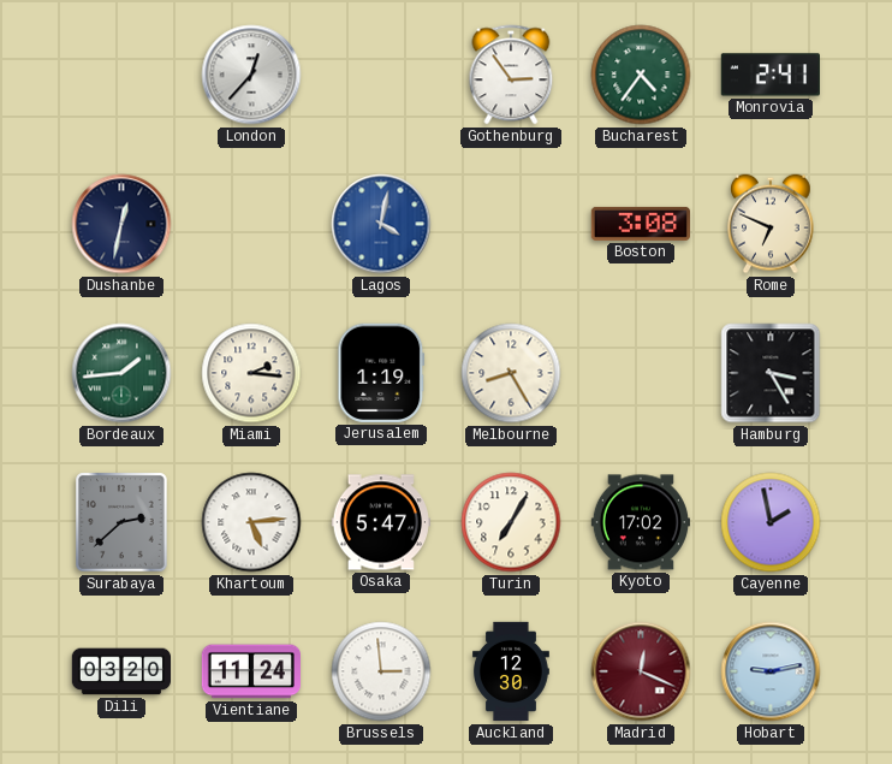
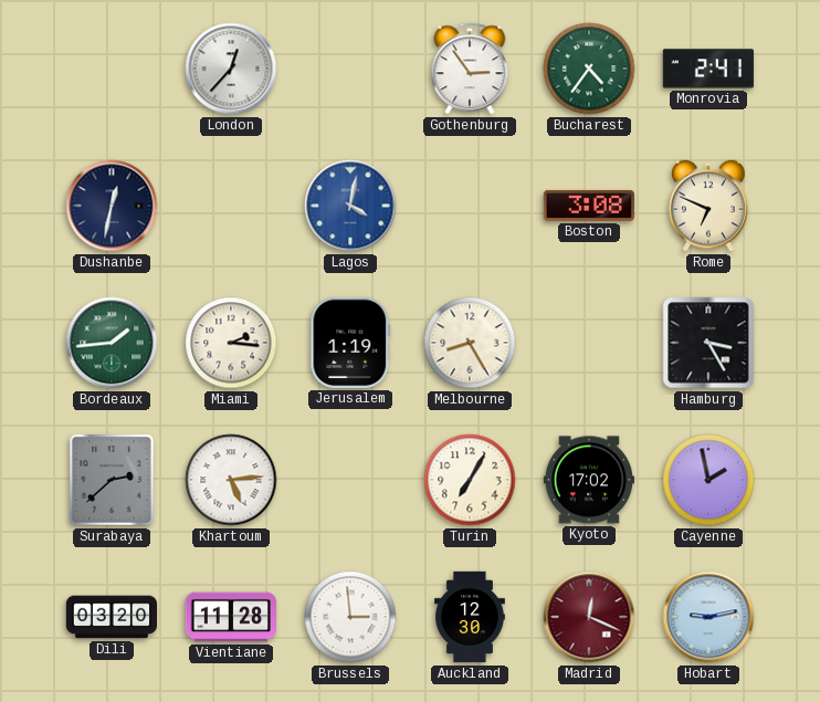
Osaka: 5:47 -> none
Vientiane: 11:24 -> 11:28
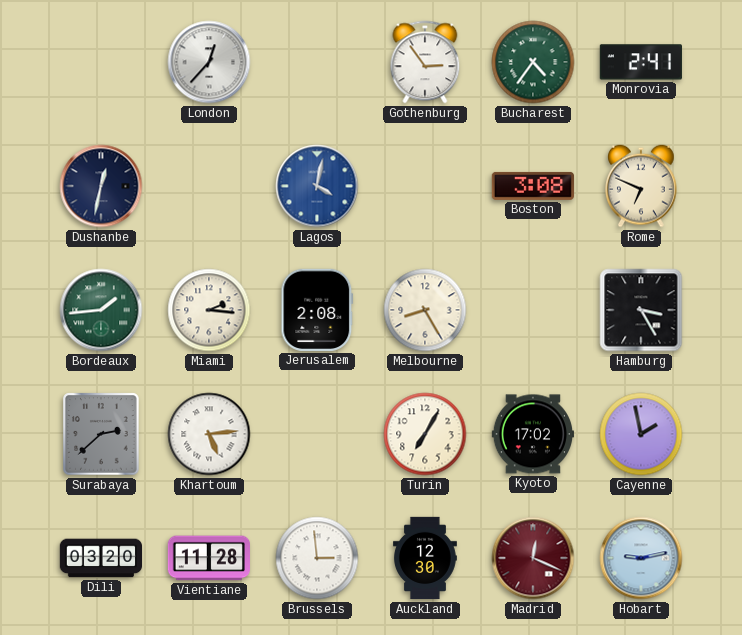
Jerusalem: 1:19 -> 2:08
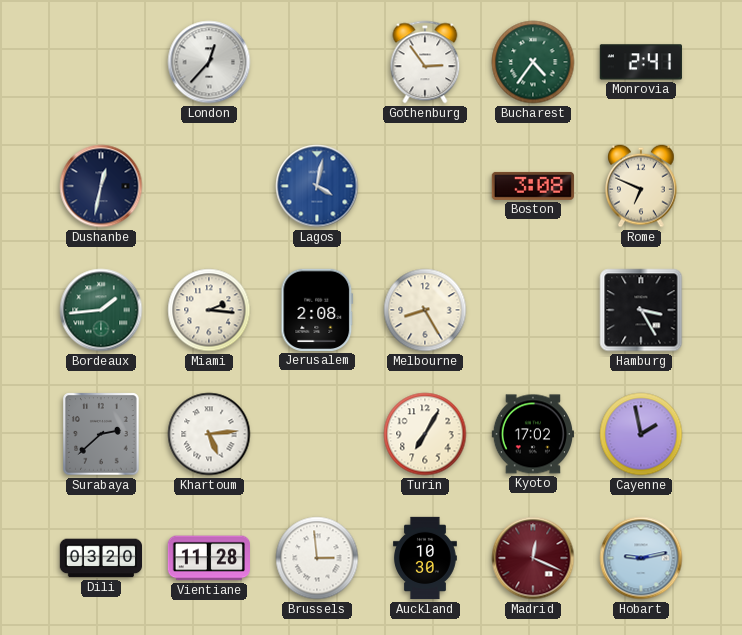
Auckland: 12:30 -> 10:30
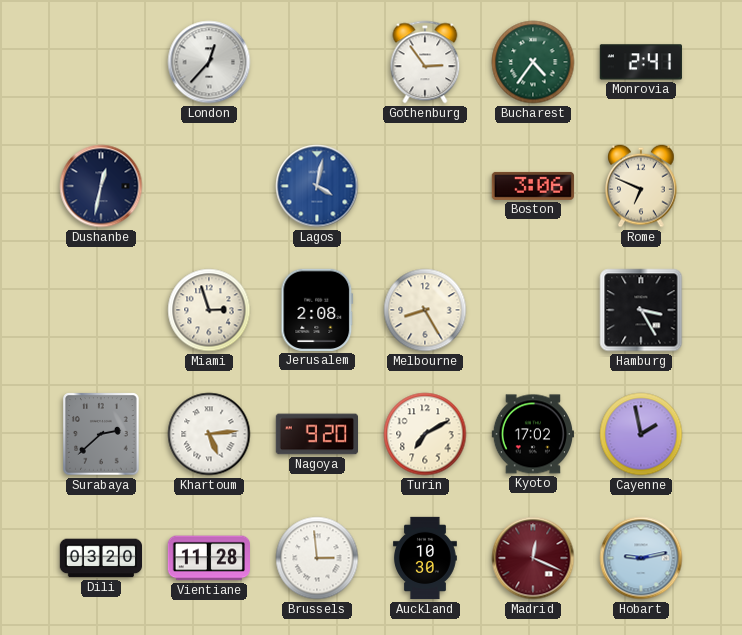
Boston: 3:08 -> 3:06
Bordeaux: 1:44 -> none
Miami: 2:16 -> 2:57
Nagoya: none -> 9:20
Turin: 7:05 -> 7:10
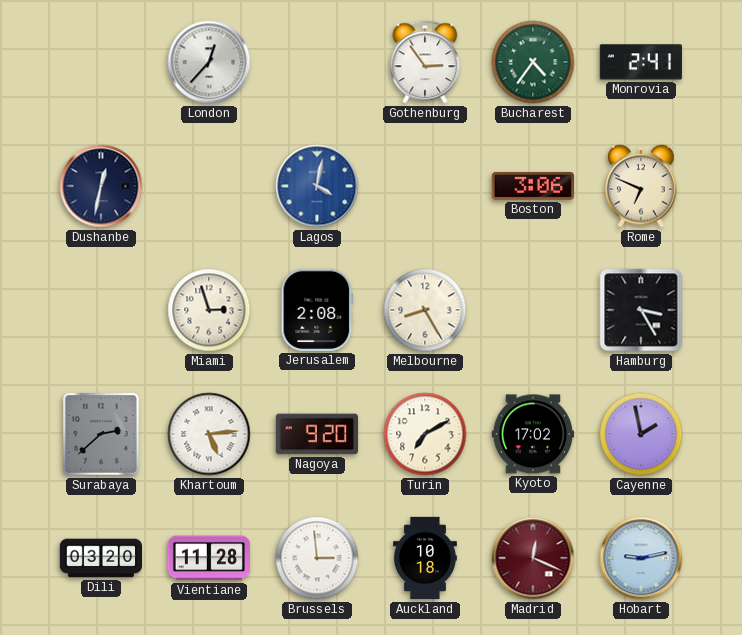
Auckland: 10:30 -> 10:18
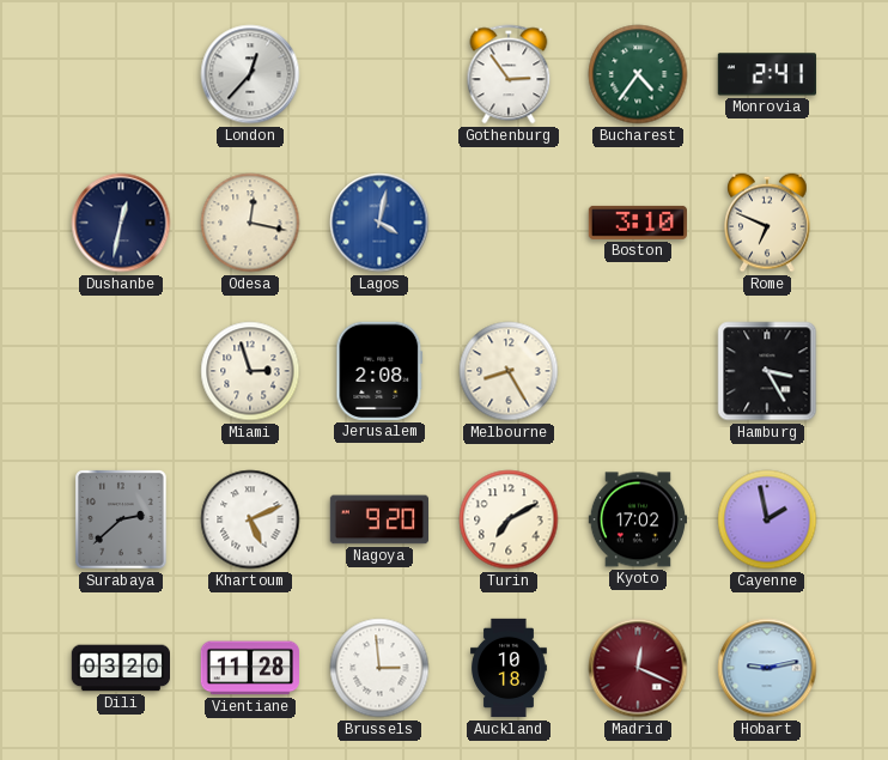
Odesa: none -> 12:17
Boston: 3:06 -> 3:10
Khartoum: 5:14 -> 5:11
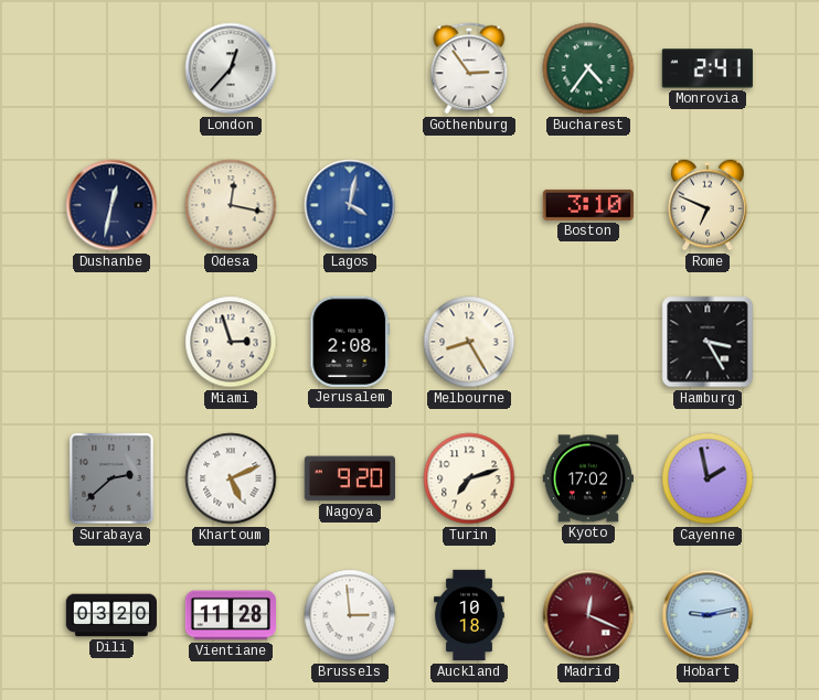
Turin: 7:10 -> 7:12
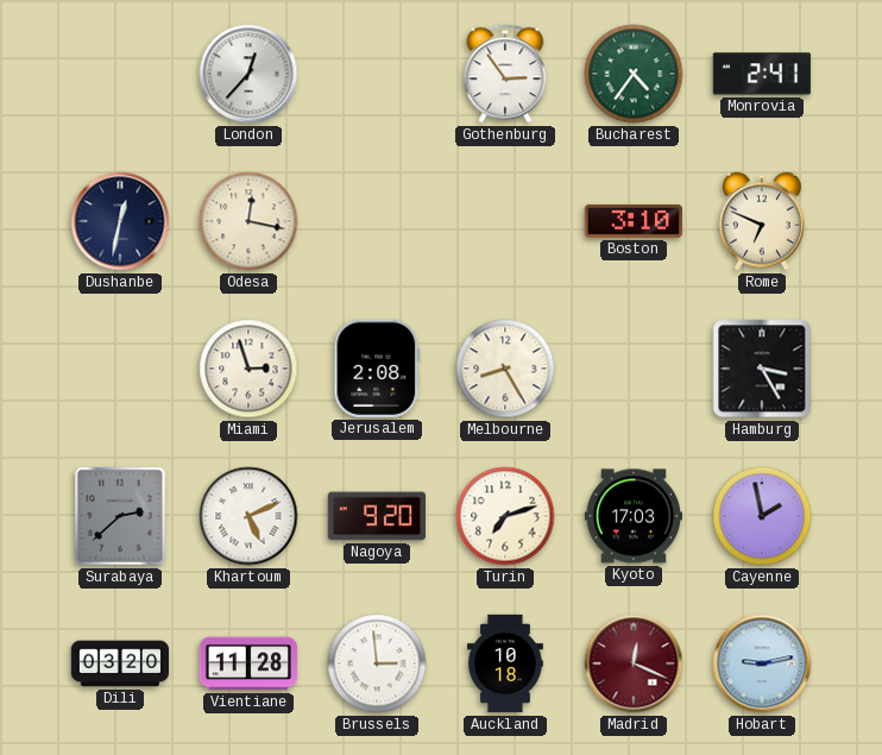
Lagos: 4:02 -> none
Kyoto: 17:02 -> 17:03
